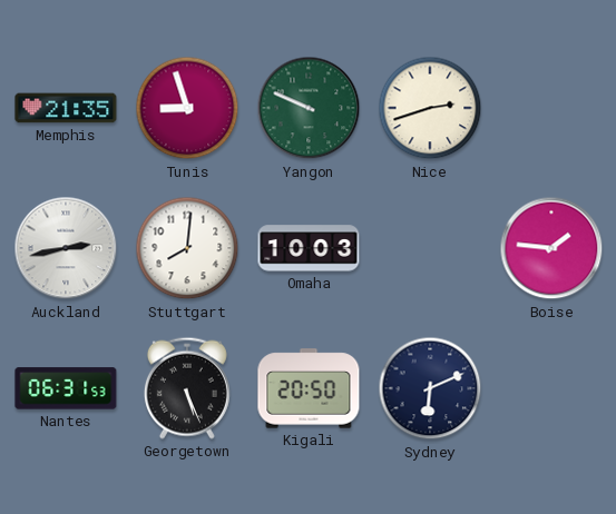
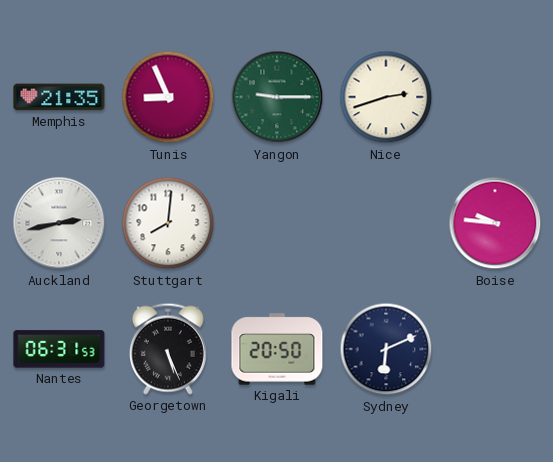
Tunis: 8:57 -> 8:56
Yangon: 9:49 -> 9:15
Omaha: 10:03 -> none
Boise: 1:46 -> 9:46
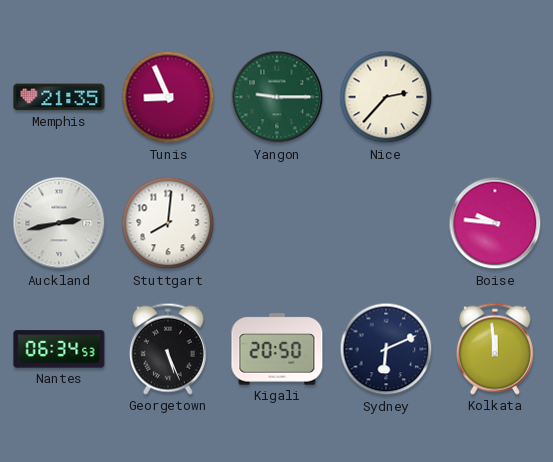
Nice: 2:42 -> 2:37
Nantes: 06:31 -> 06:34
Kolkata: none -> 11:59
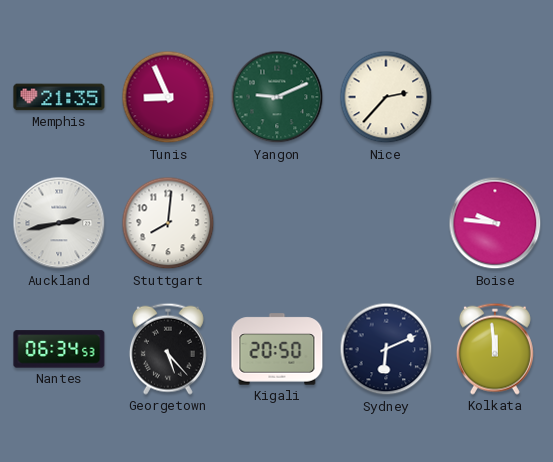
Yangon: 9:15 -> 9:11
Georgetown: 5:26 -> 5:23
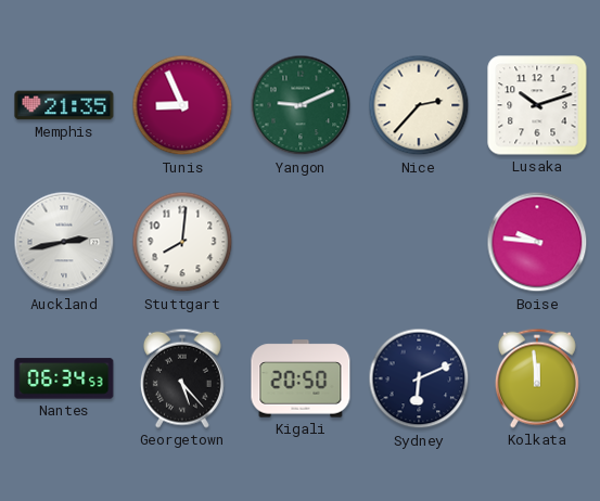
Lusaka: none -> 10:12
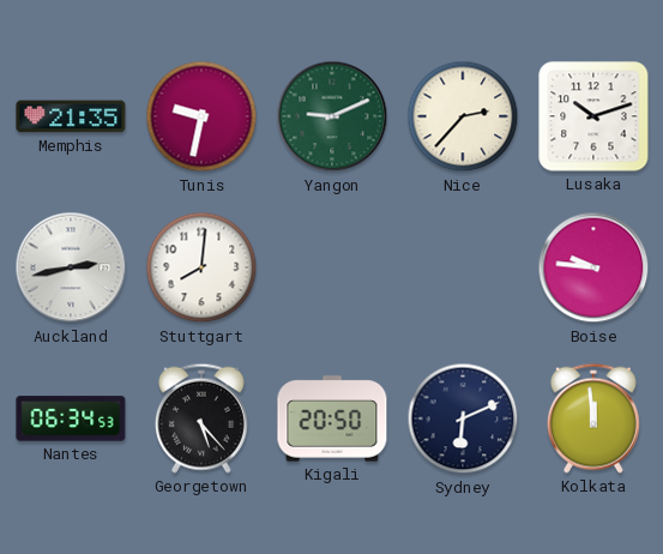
Tunis: 8:56 -> 9:32
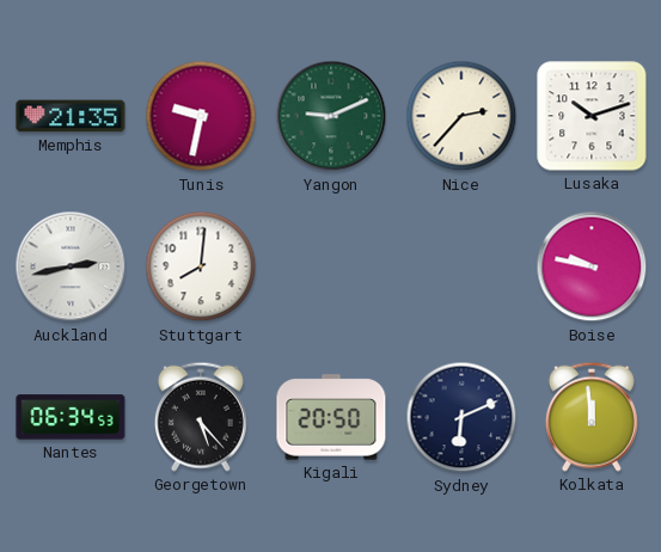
Boise: 9:46 -> 9:47
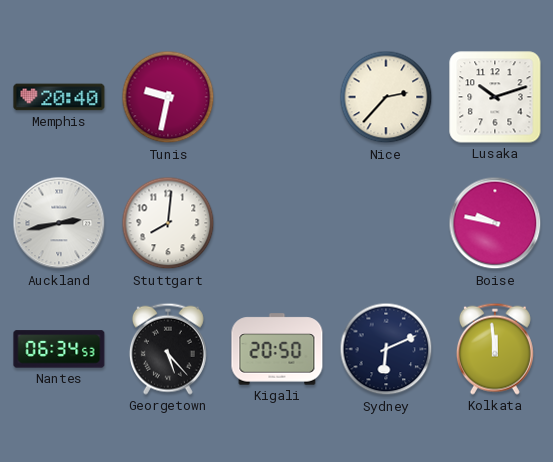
Memphis: 21:35 -> 20:40
Yangon: 9:11 -> none
